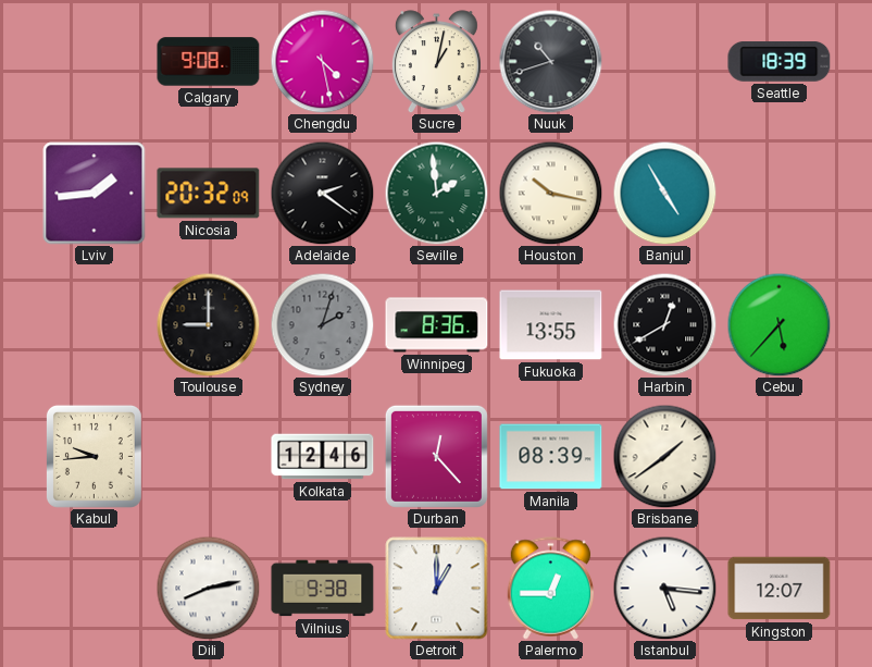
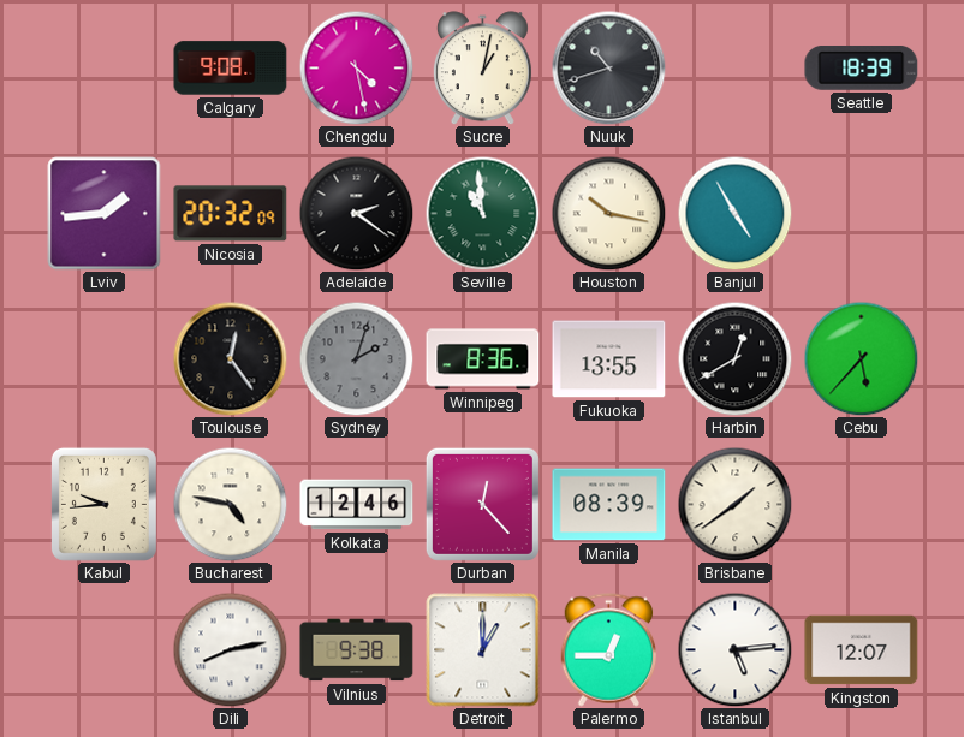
Seville: 1:59 -> 10:59
Toulouse: 9:00 -> 12:24
Bucharest: none -> 4:47
Istanbul: 5:16 -> 5:14
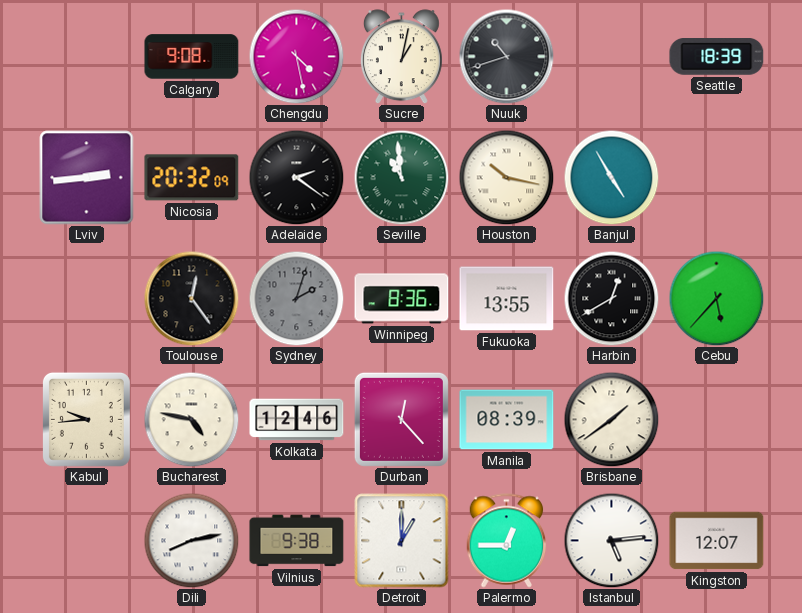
Lviv: 1:44 -> 2:44
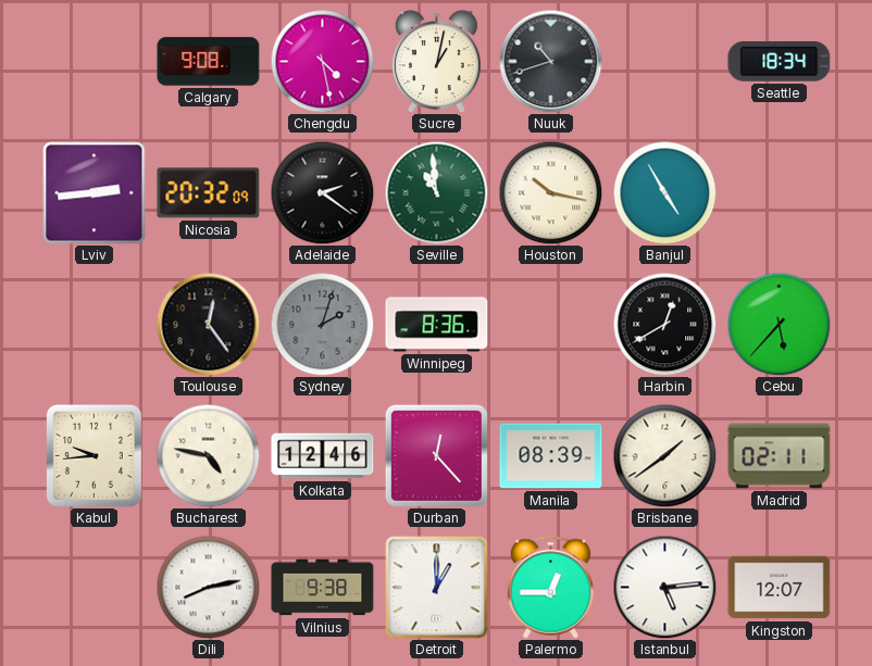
Seattle: 18:39 -> 18:34
Fukuoka: 13:55 -> none
Madrid: none -> 02:11
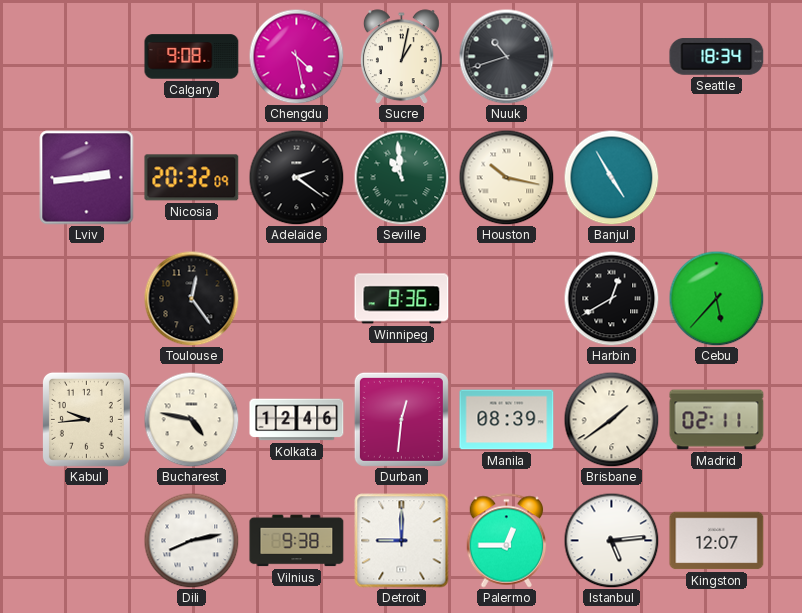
Sydney: 2:03 -> none
Durban: 12:23 -> 12:31
Detroit: 1:00 -> 9:00
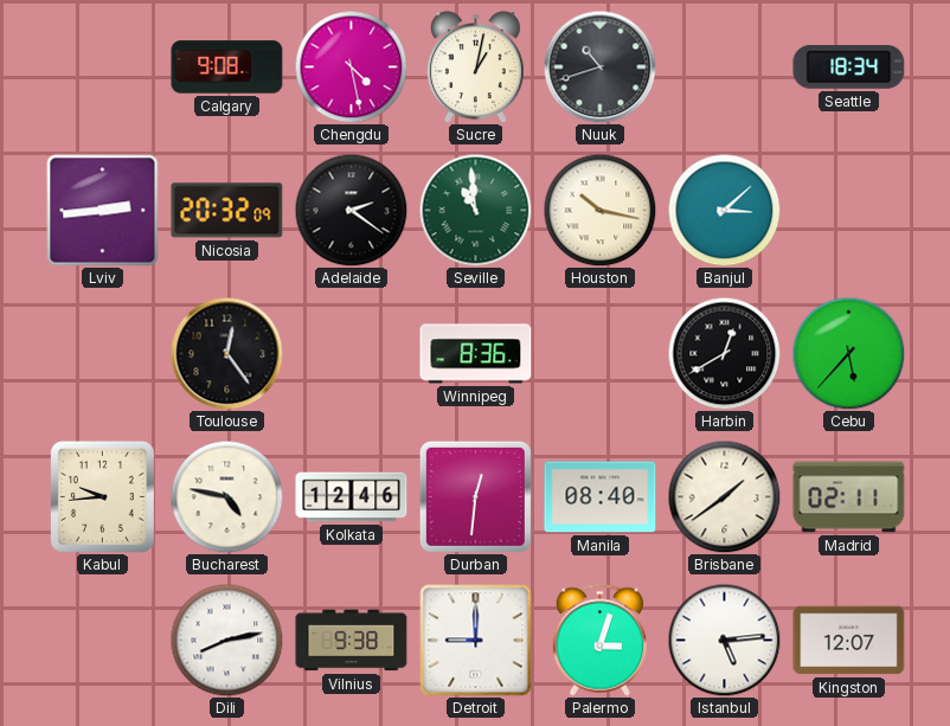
Banjul: 4:55 -> 3:08
Manila: 08:39 -> 08:40
Palermo: 12:45 -> 3:03
